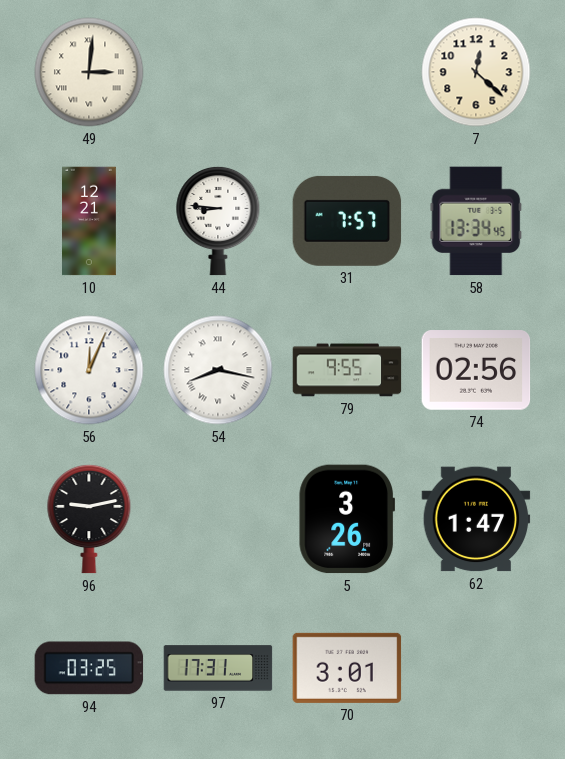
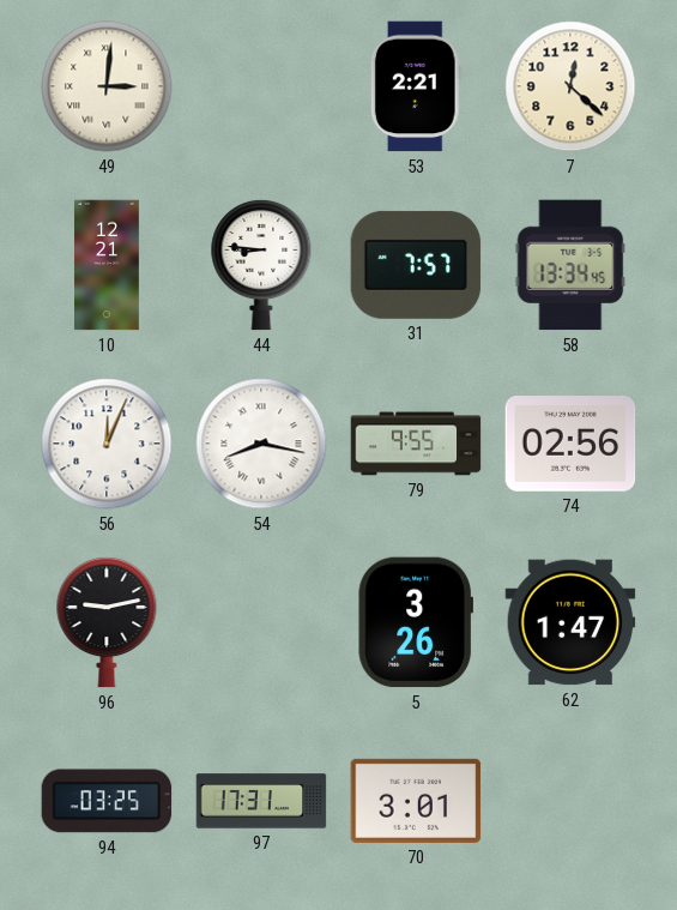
53: none -> 2:21
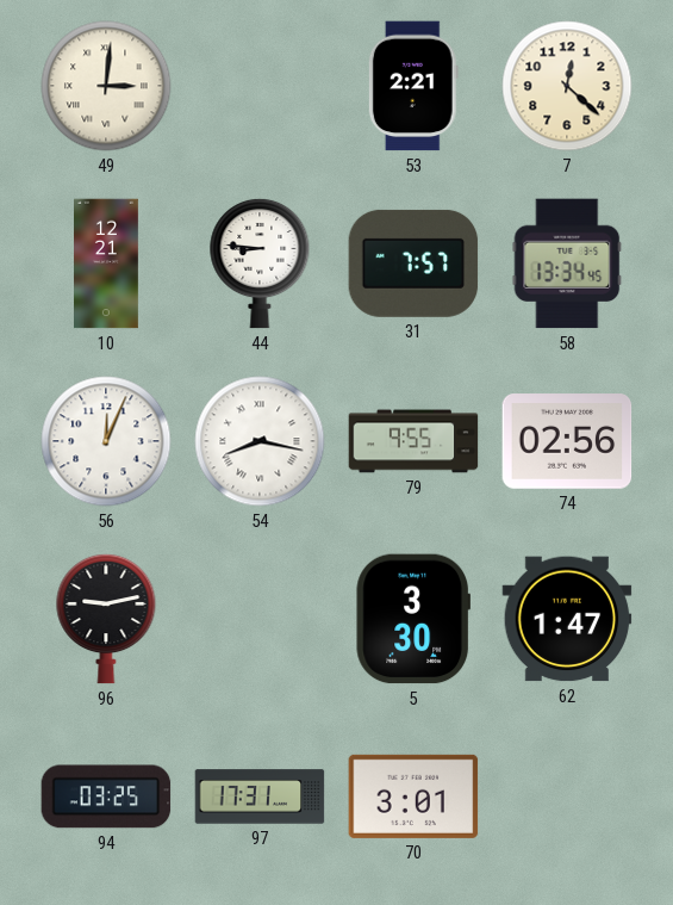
5: 3:26 -> 3:30
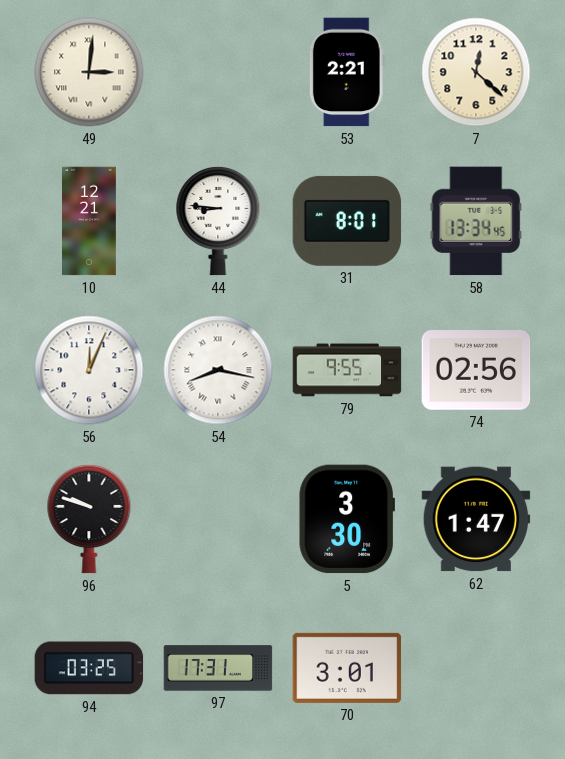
31: 7:57 -> 8:01
96: 9:13 -> 9:48
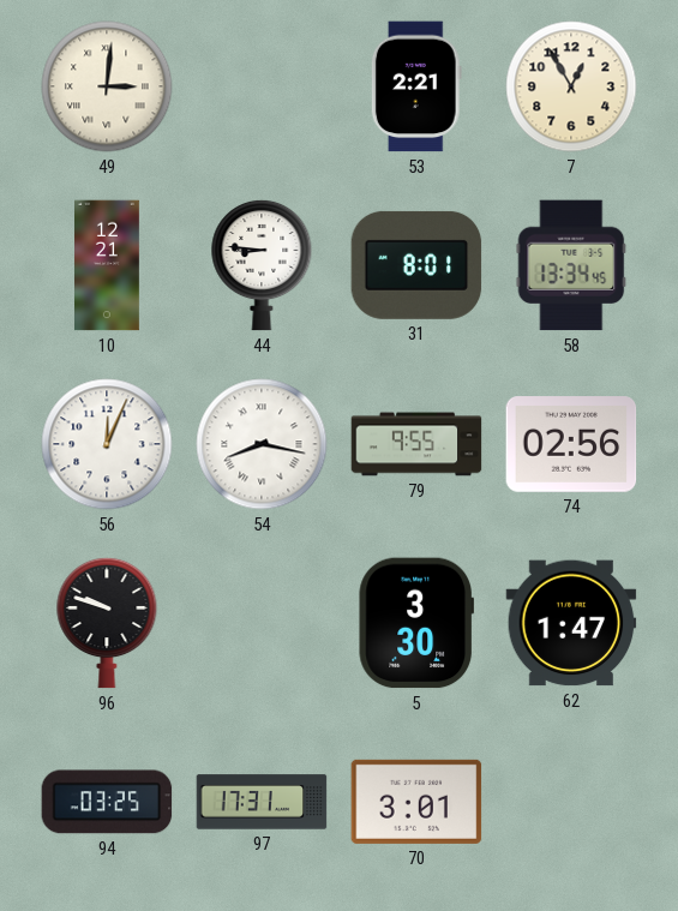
7: 12:22 -> 12:55
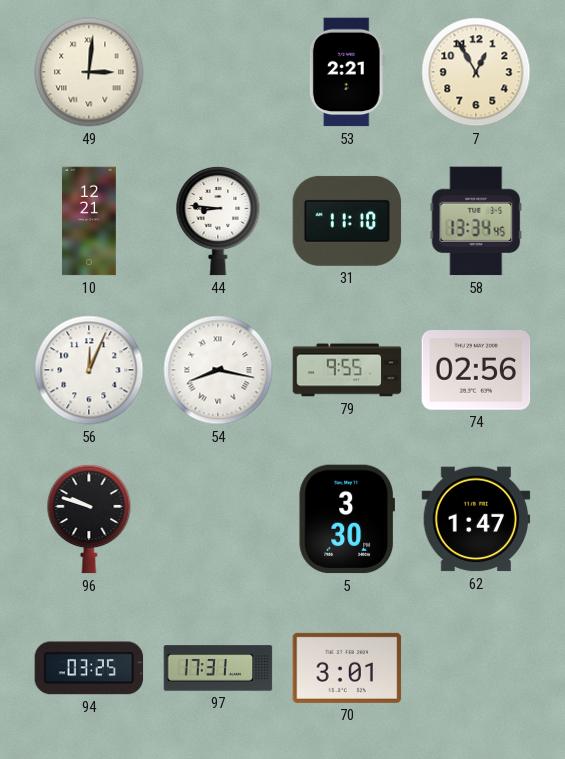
31: 8:01 -> 11:10
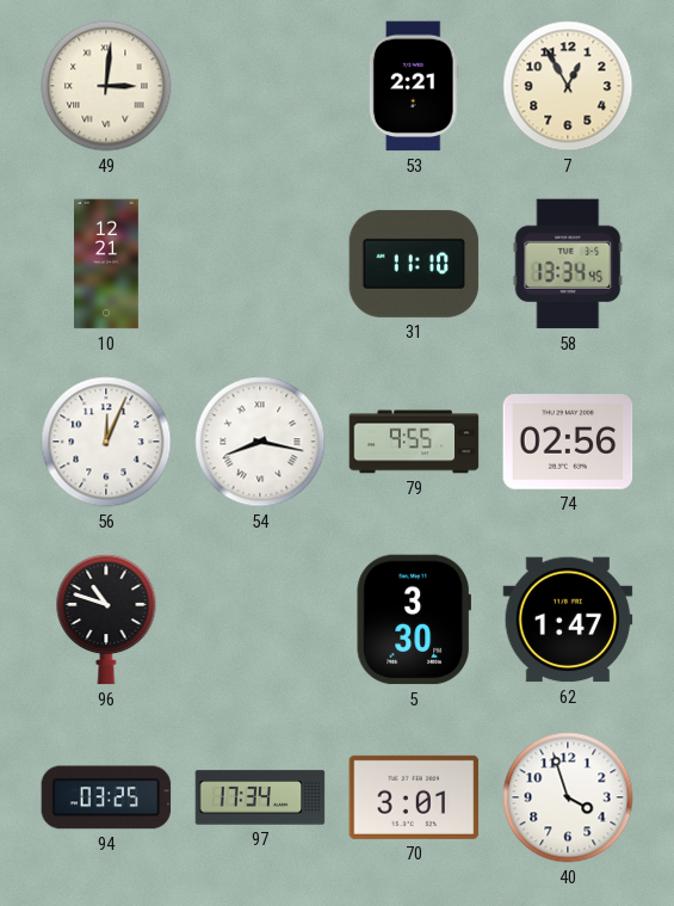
44: 8:46 -> none
96: 9:48 -> 10:48
97: 17:31 -> 17:34
40: none -> 3:57
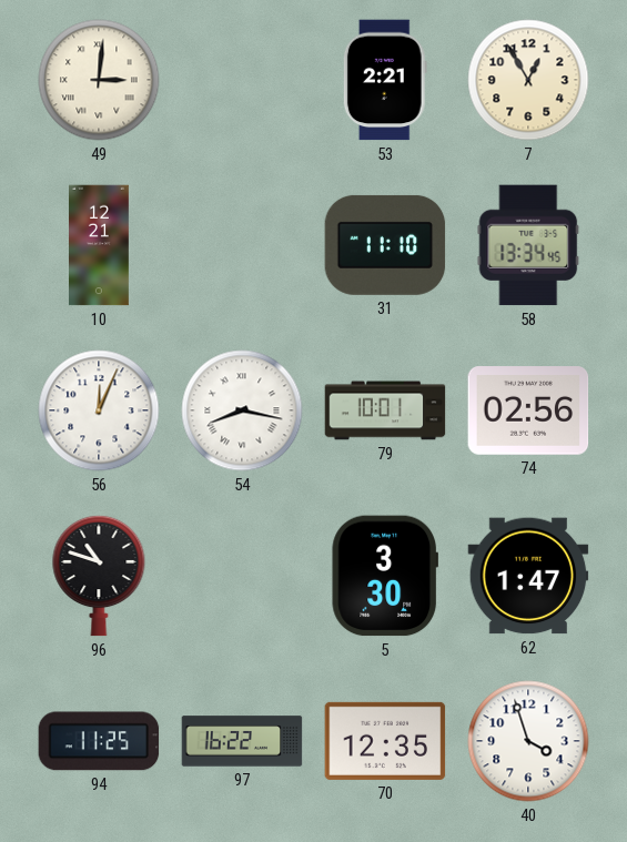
79: 9:55 -> 10:01
94: 03:25 -> 11:25
97: 17:34 -> 16:22
70: 3:01 -> 12:35
